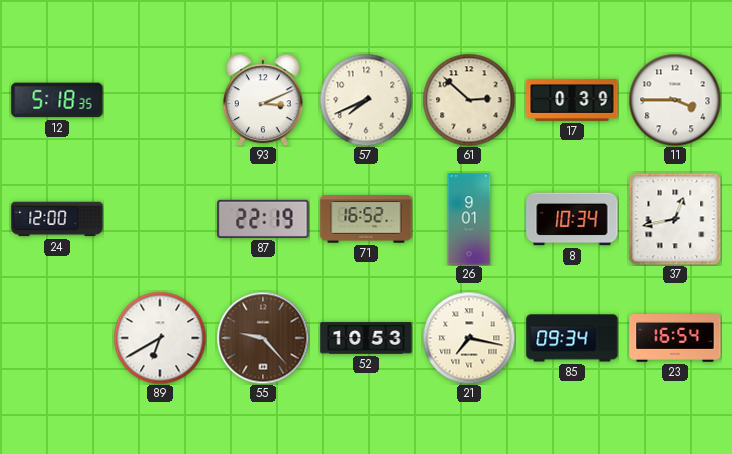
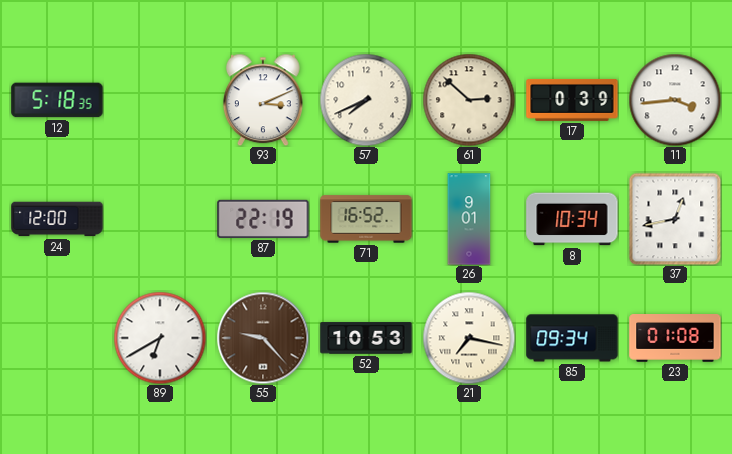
11: 3:45 -> 3:44
23: 16:54 -> 01:08
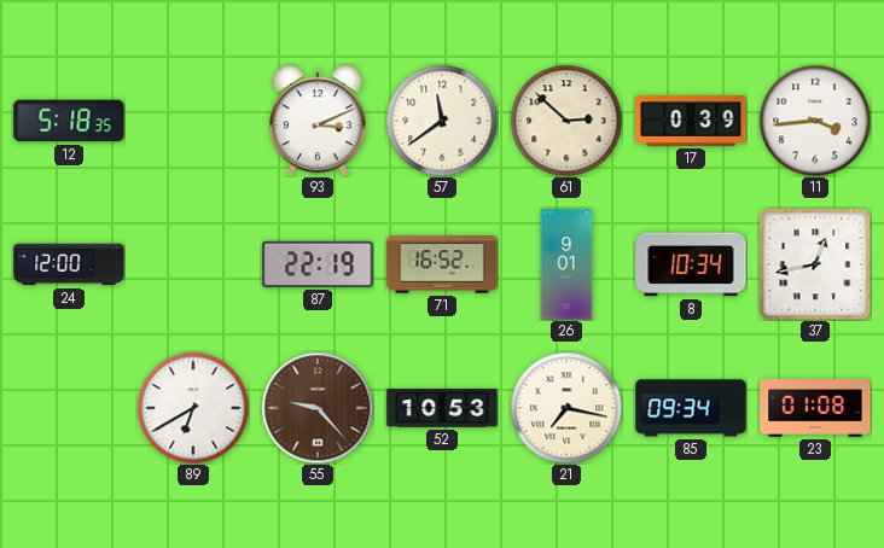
57: 7:41 -> 11:39
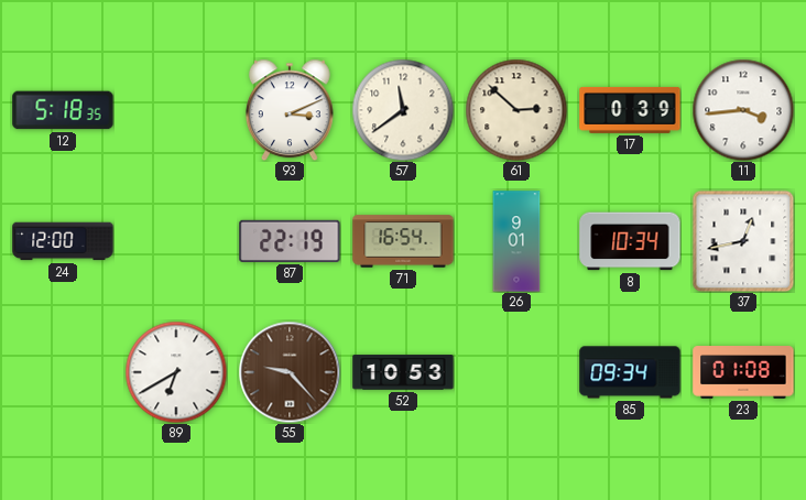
71: 16:52 -> 16:54
21: 7:17 -> none
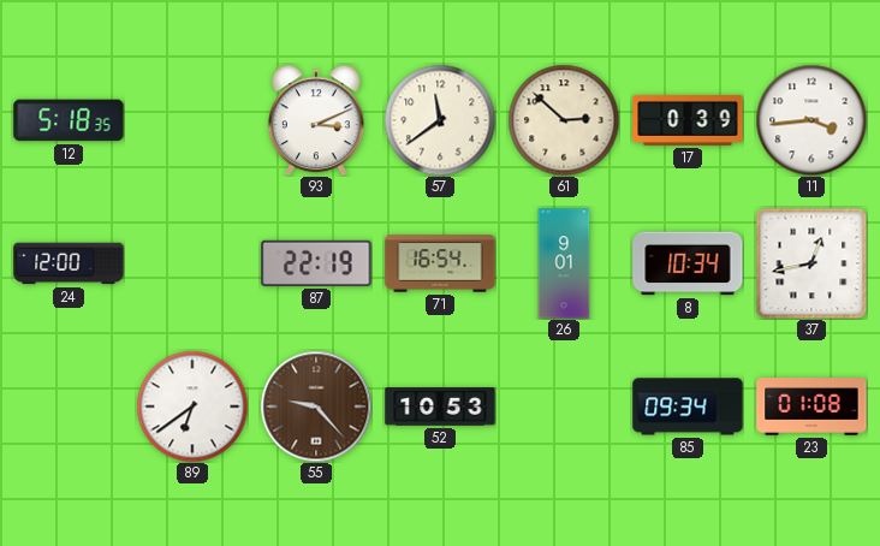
89: 6:40 -> 6:39
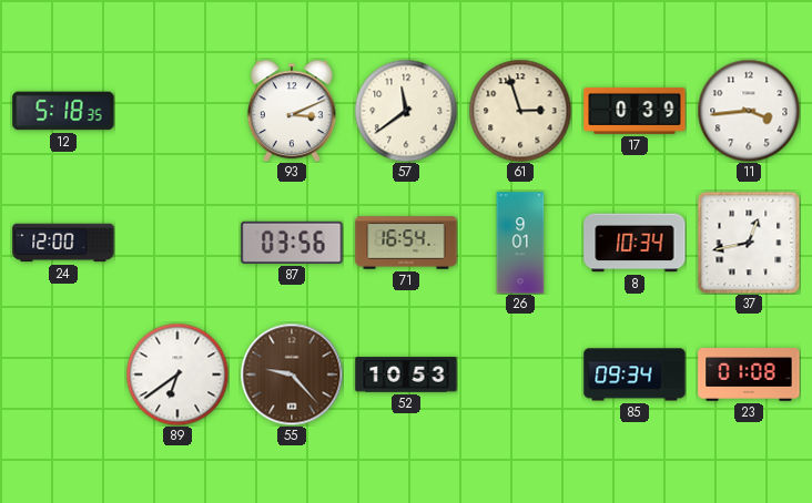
61: 2:52 -> 2:57
87: 22:19 -> 03:56
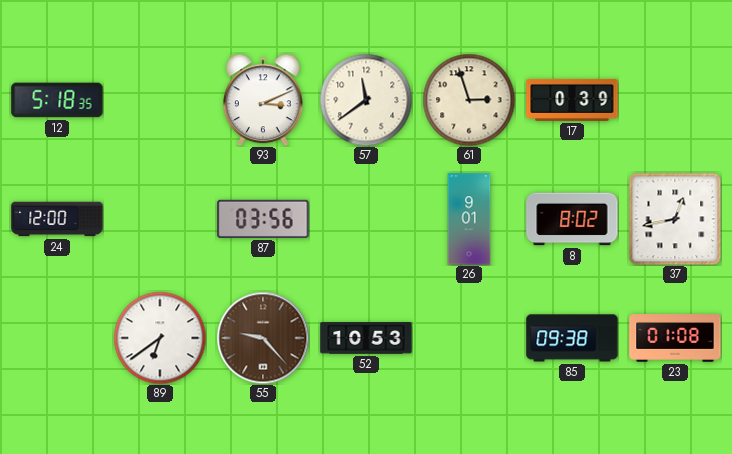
11: 3:44 -> none
71: 16:54 -> none
8: 10:34 -> 8:02
85: 09:34 -> 09:38
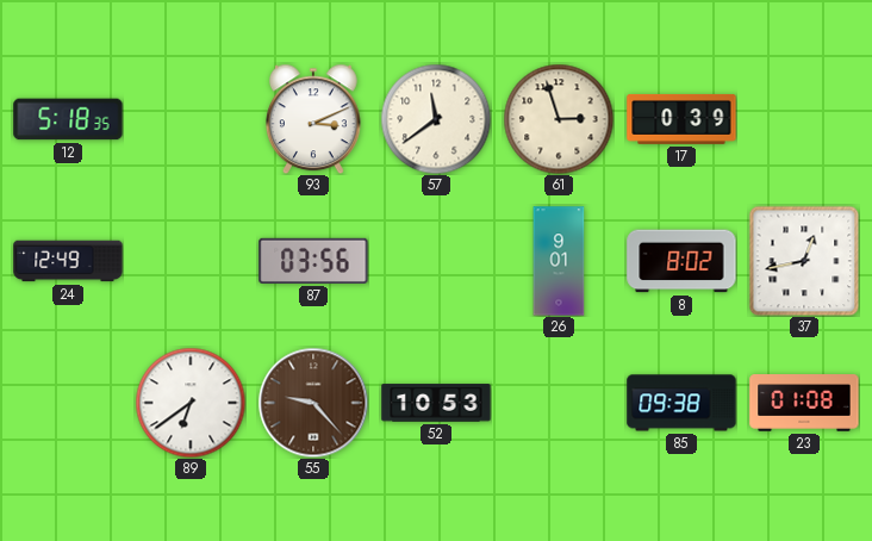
24: 12:00 -> 12:49
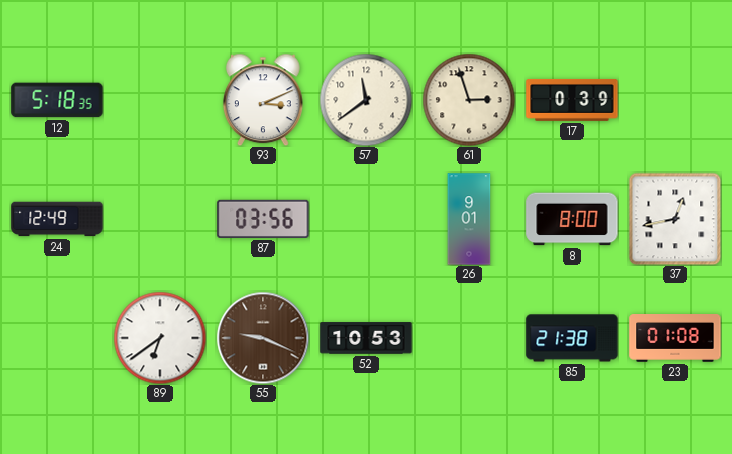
8: 8:02 -> 8:00
55: 9:23 -> 9:19
85: 09:38 -> 21:38
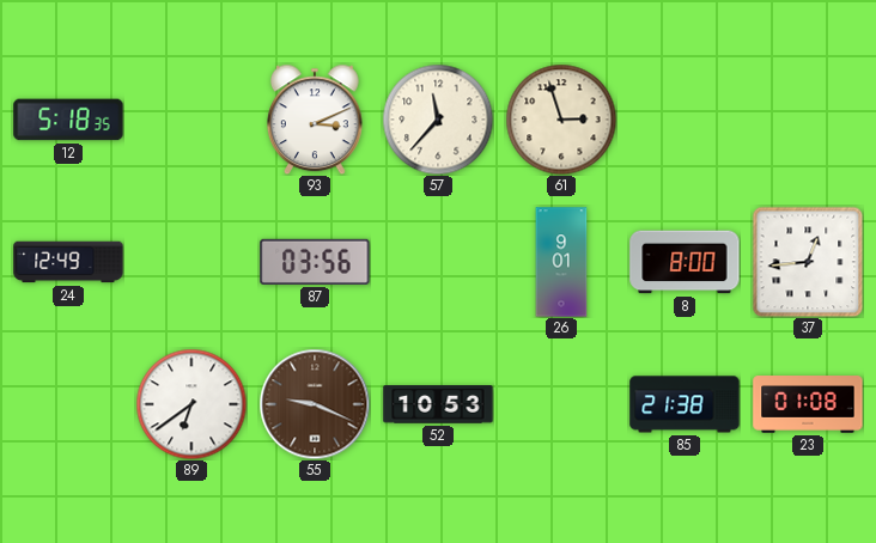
57: 11:39 -> 11:37
17: 0:39 -> none
37: 12:43 -> 12:44
